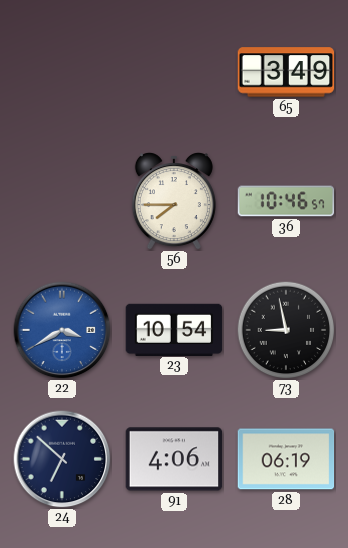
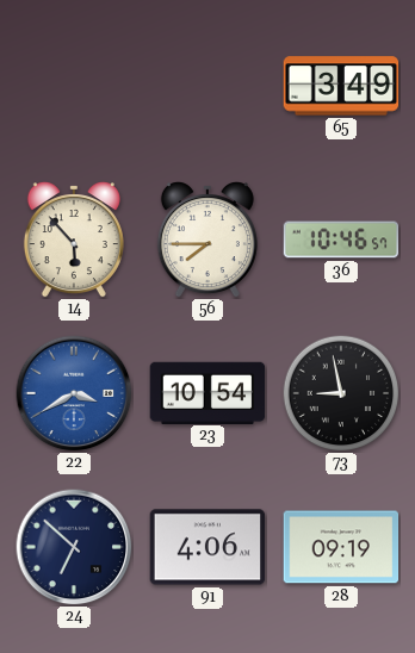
14: none -> 5:53
28: 06:19 -> 09:19
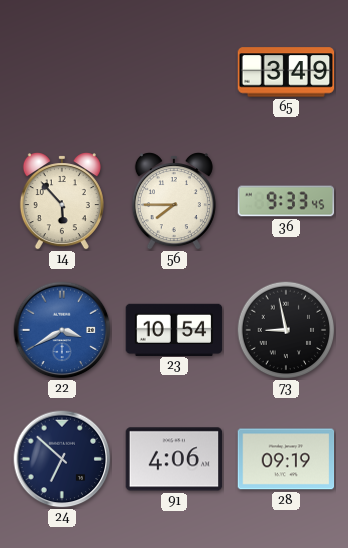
36: 10:46 -> 9:33
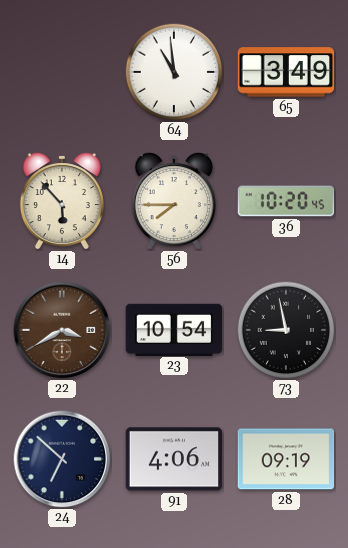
64: none -> 10:59
36: 9:33 -> 10:20
22 dial: blue -> brown
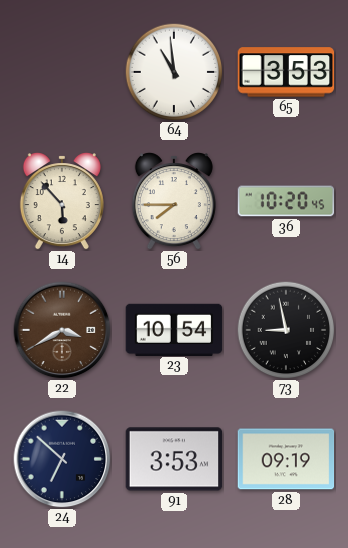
65: 3:49 -> 3:53
91: 4:06 -> 3:53
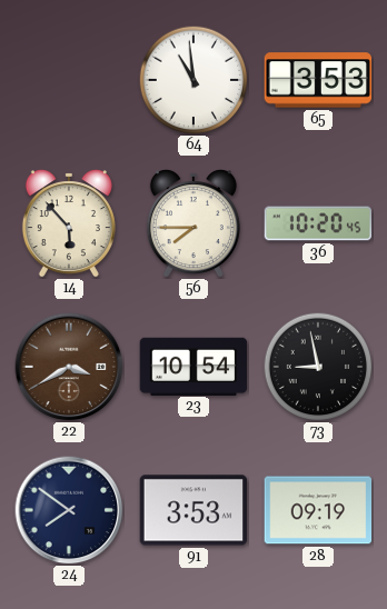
24: 6:52 -> 7:51
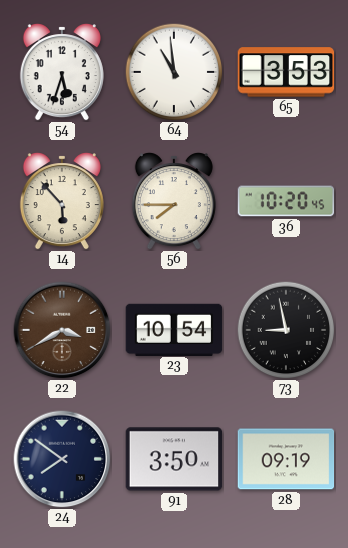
54: none -> 5:33
91: 3:53 -> 3:50
